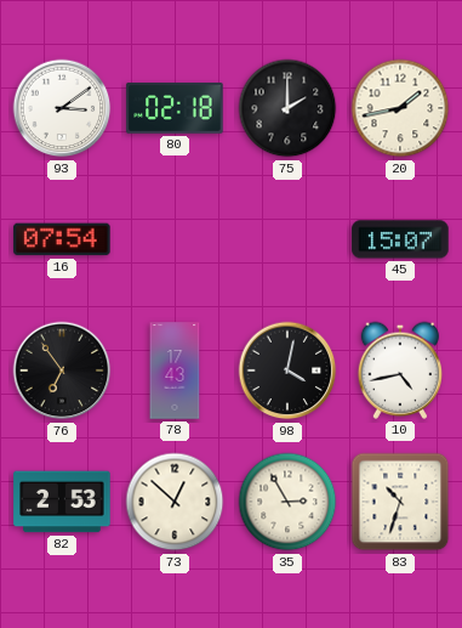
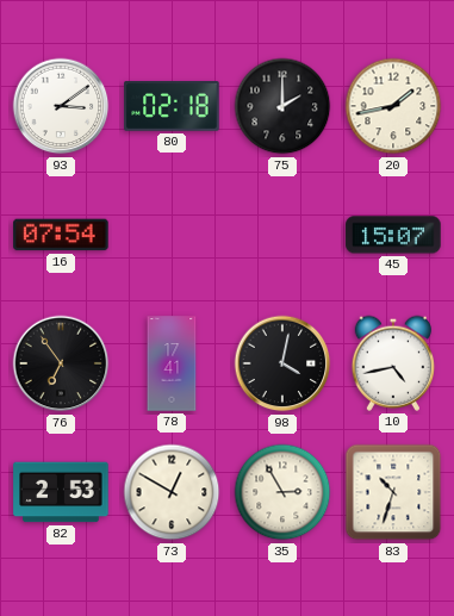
78: 17:43 -> 17:41
73: 12:52 -> 12:50
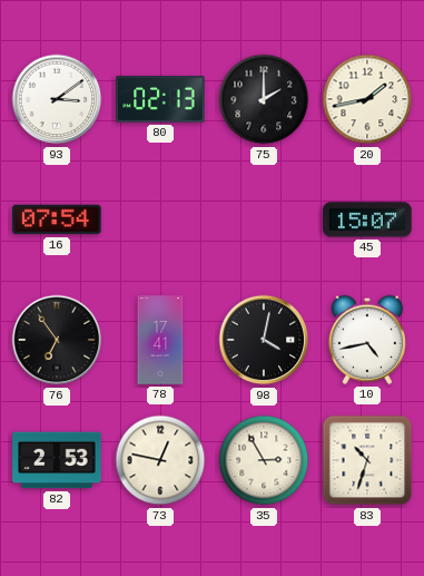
80: 02:18 -> 02:13
73: 12:50 -> 12:47
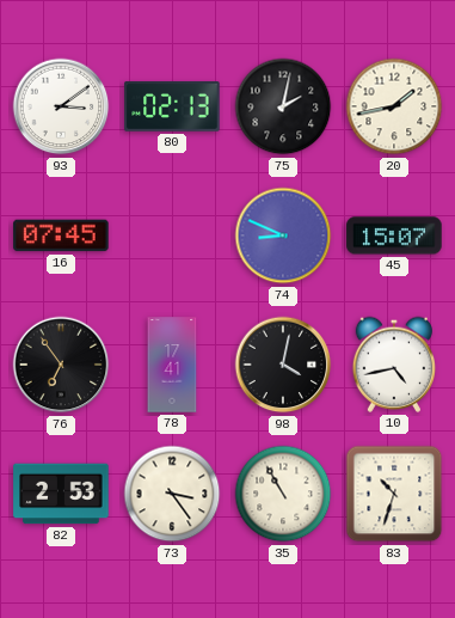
75: 2:00 -> 2:02
16: 07:54 -> 07:45
74: none -> 8:49
73: 12:47 -> 3:24
35: 2:55 -> 10:55
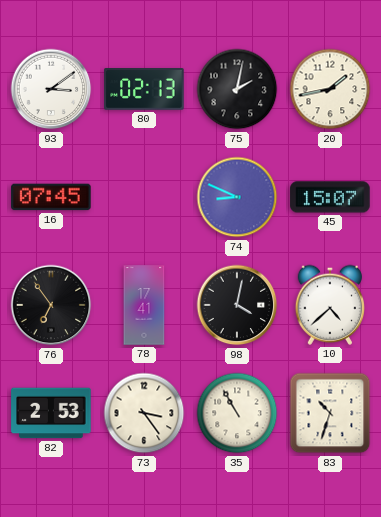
10: 4:43 -> 4:38
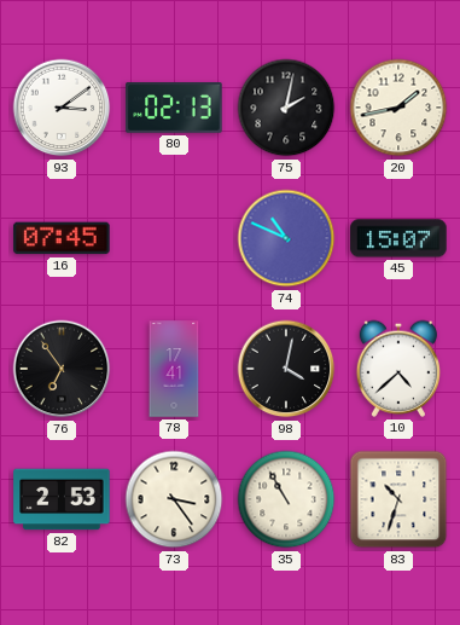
74: 8:49 -> 10:49
